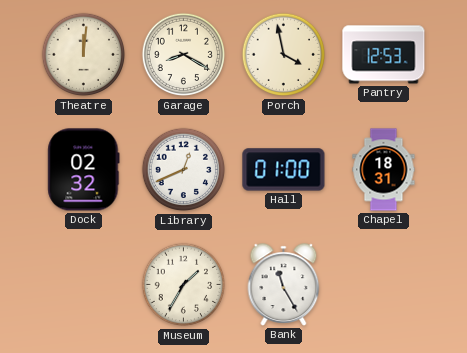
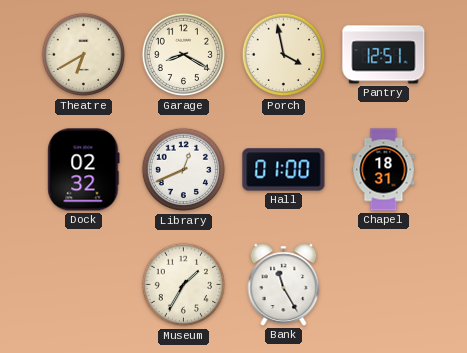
Theatre: 12:01 -> 6:40
Pantry: 12:53 -> 12:51
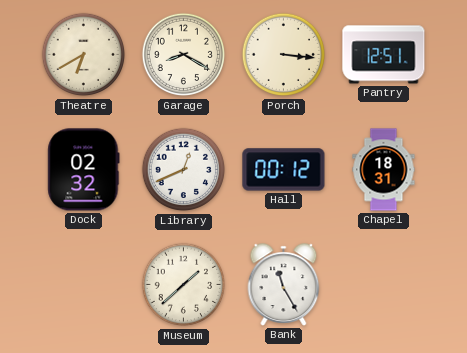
Porch: 3:58 -> 3:16
Hall: 01:00 -> 00:12
Museum: 1:35 -> 1:38
